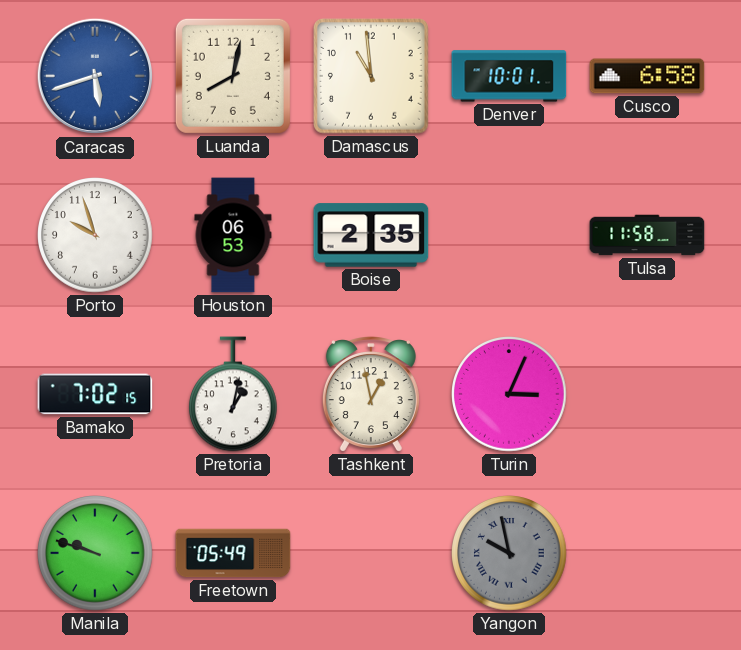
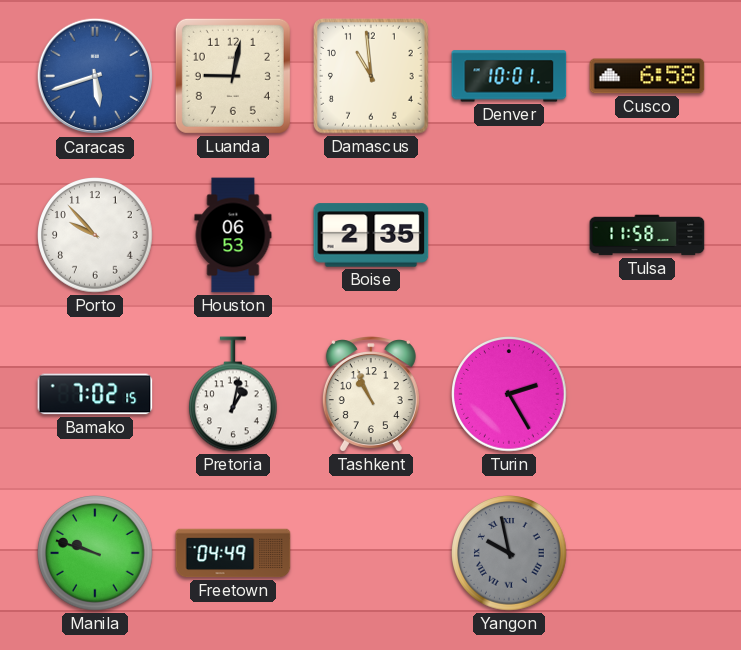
Luanda: 8:02 -> 9:02
Porto: 9:57 -> 9:53
Tashkent: 12:58 -> 10:56
Turin: 3:04 -> 2:25
Freetown: 05:49 -> 04:49
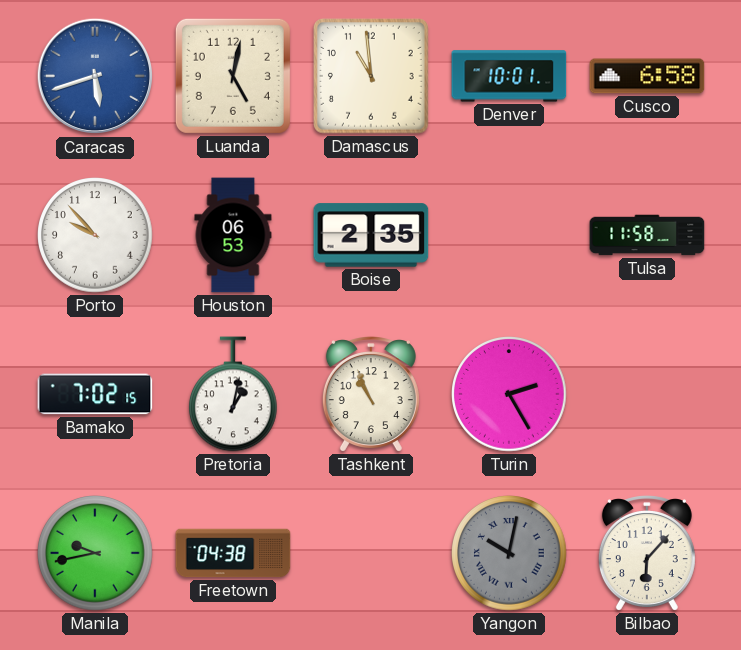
Luanda: 9:02 -> 5:02
Manila: 9:48 -> 9:43
Freetown: 04:49 -> 04:38
Yangon: 9:58 -> 10:02
Bilbao: none -> 6:07
